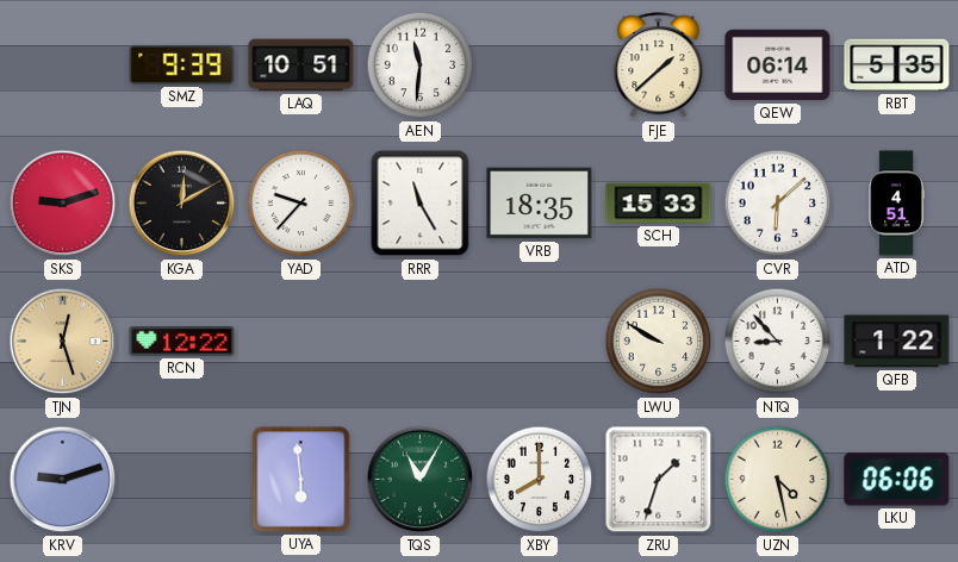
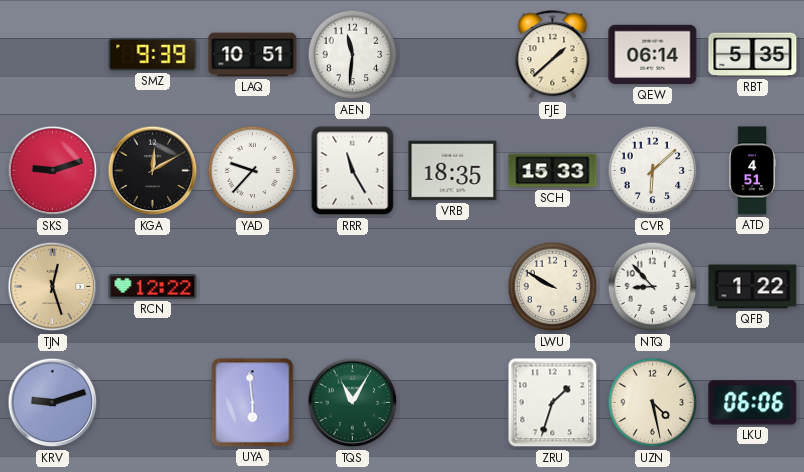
XBY: 8:00 -> none
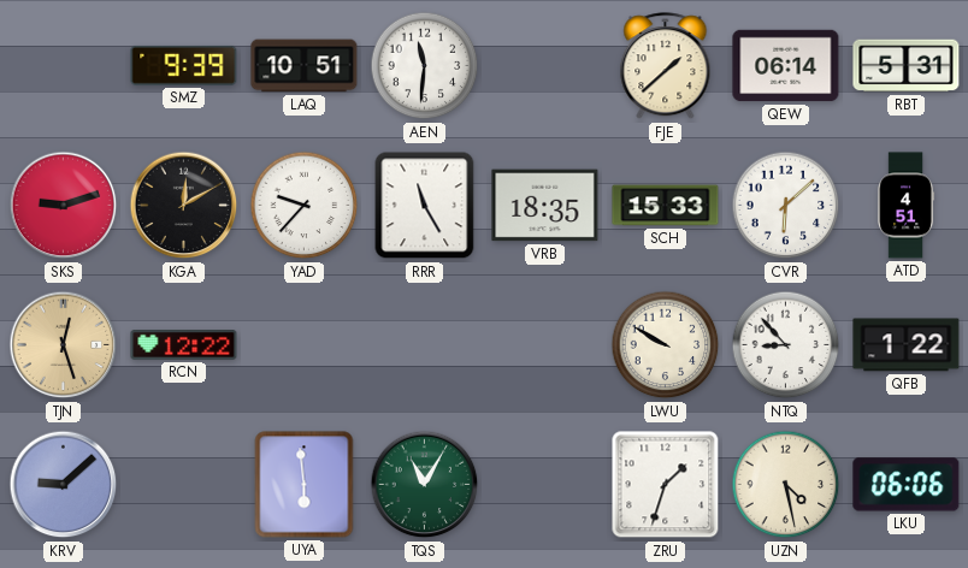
RBT: 5:35 -> 5:31
KRV: 9:12 -> 9:08
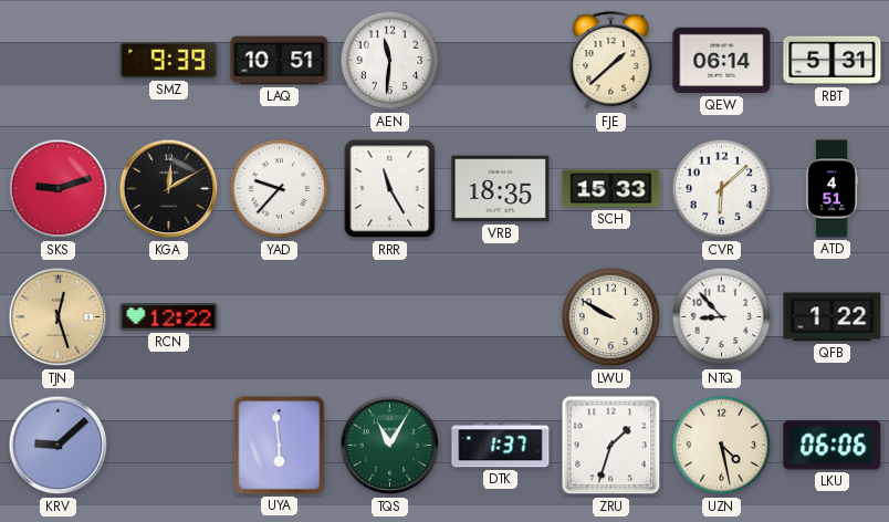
DTK: none -> 1:37
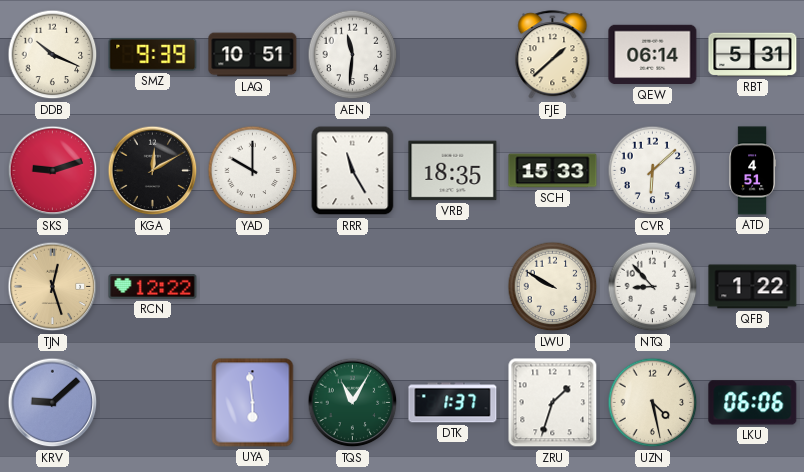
DDB: none -> 10:19
YAD: 9:37 -> 10:00
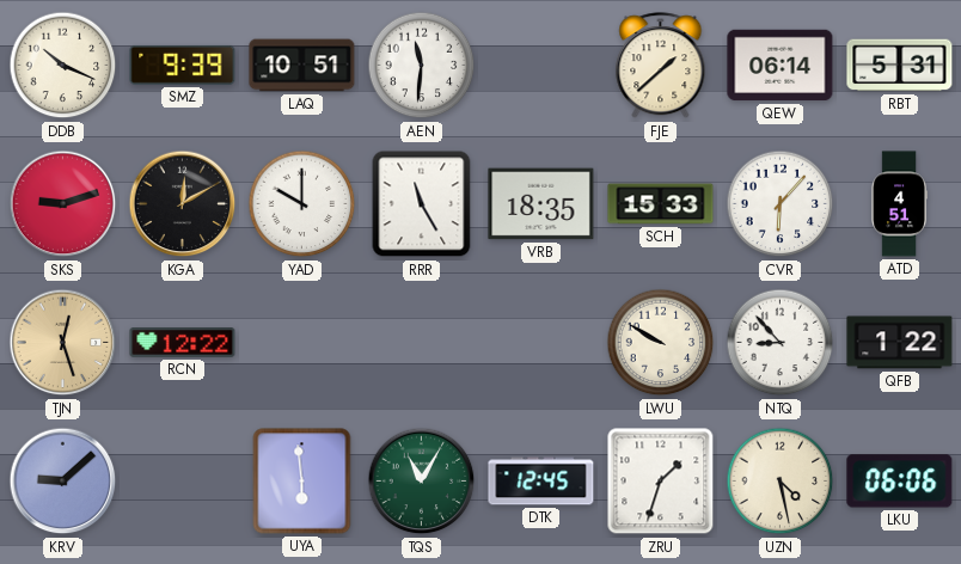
CVR: 6:08 -> 6:07
DTK: 1:37 -> 12:45
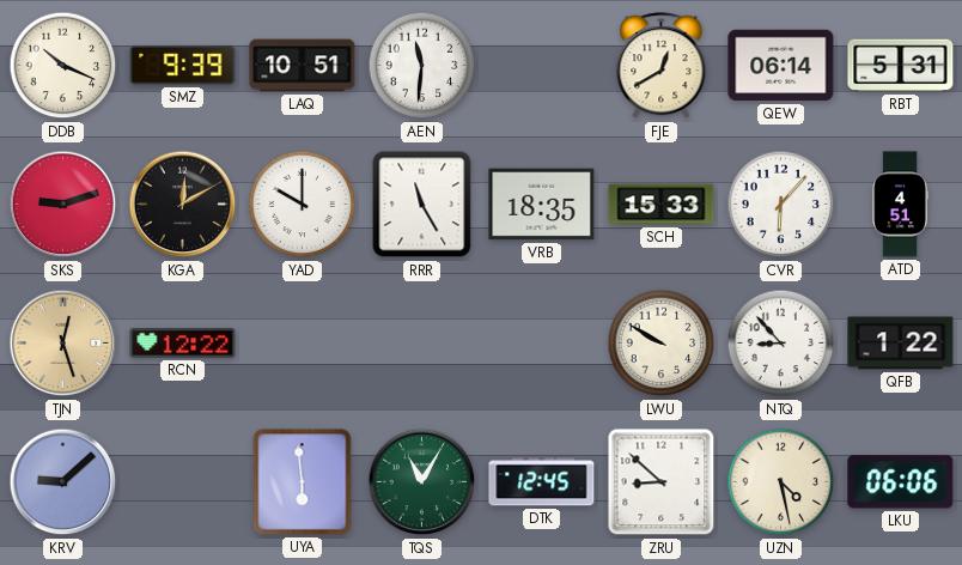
FJE: 1:38 -> 12:40
ZRU: 1:33 -> 8:52
